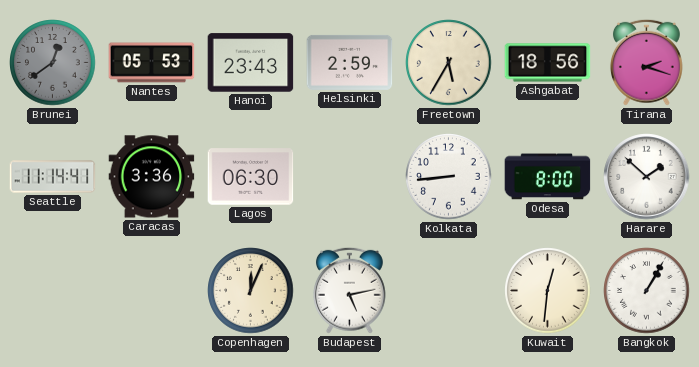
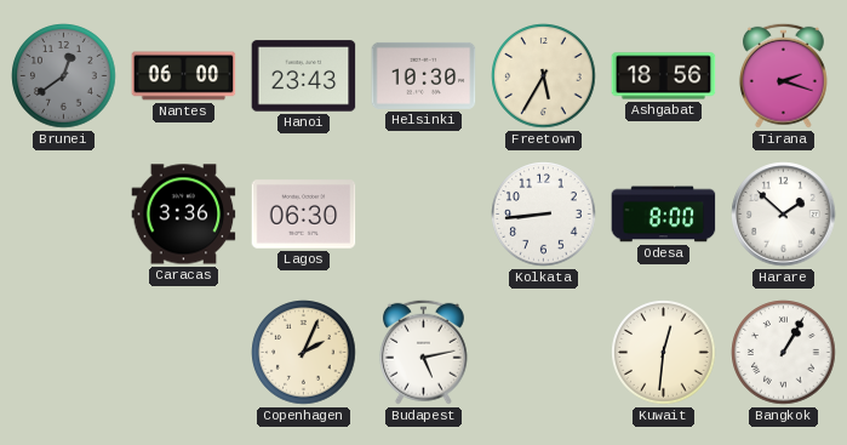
Nantes: 05:53 -> 06:00
Helsinki: 2:59 -> 10:30
Seattle: 11:14 -> none
Copenhagen: 12:04 -> 2:04
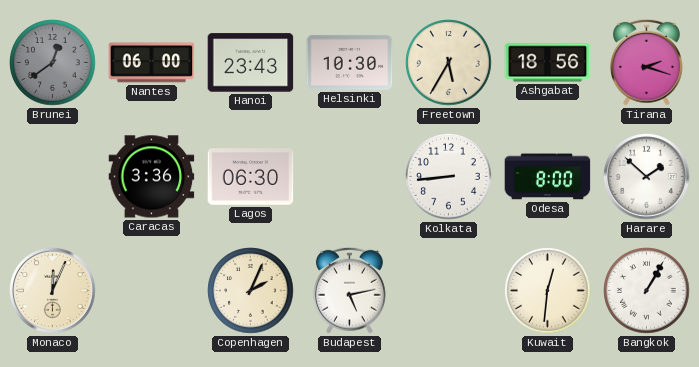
Monaco: none -> 12:04
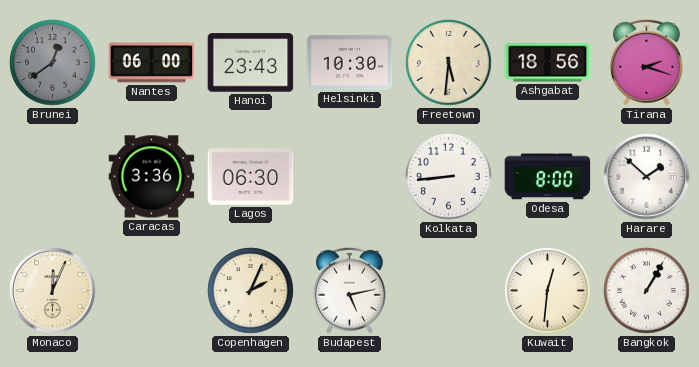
Freetown: 5:35 -> 5:31
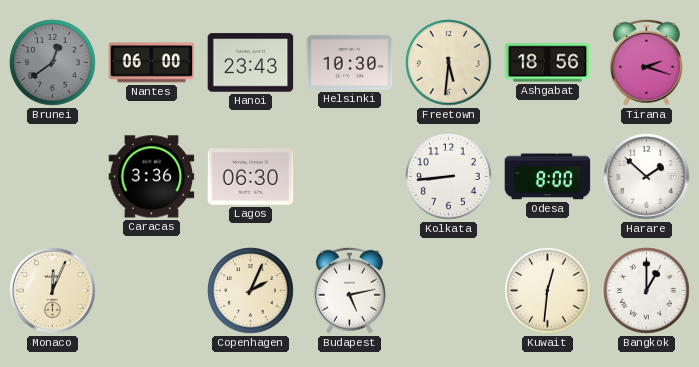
Bangkok: 1:05 -> 1:00
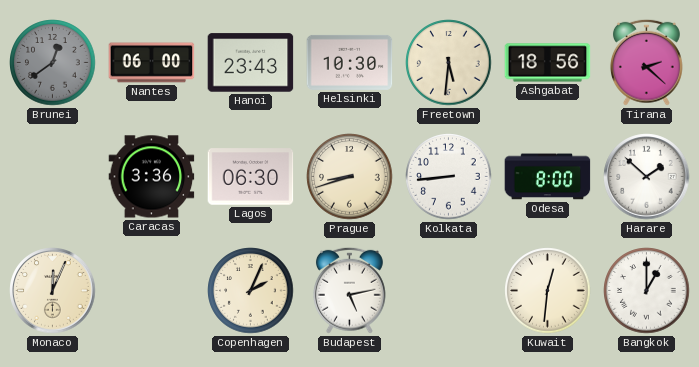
Tirana: 2:18 -> 2:22
Prague: none -> 8:42
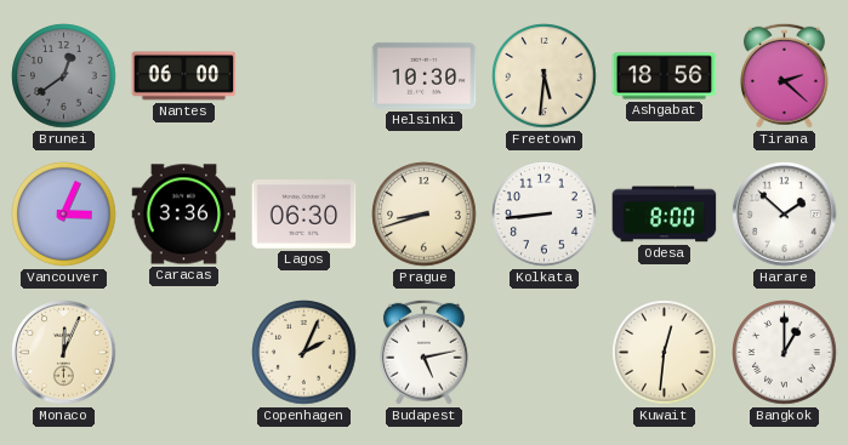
Hanoi: 23:43 -> none
Vancouver: none -> 3:04
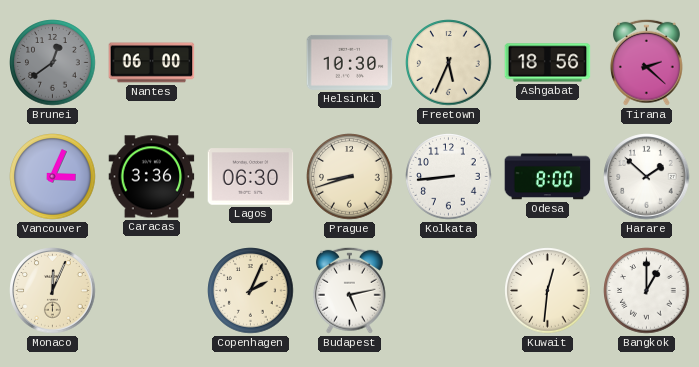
Freetown: 5:31 -> 5:34
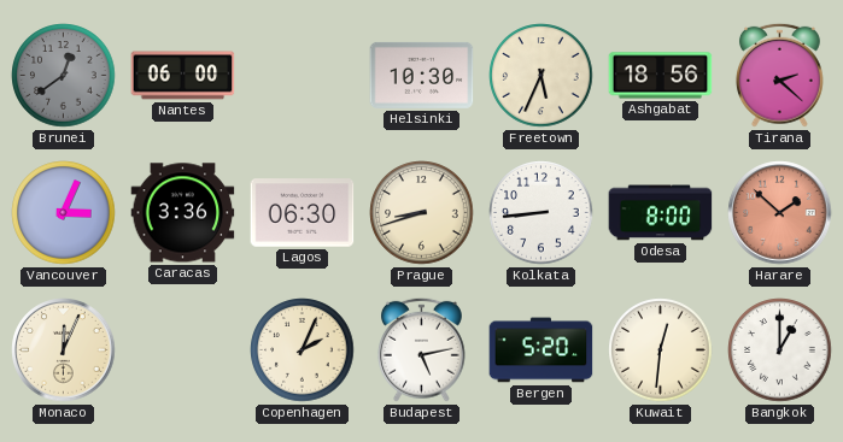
Harare dial: white -> salmon
Bergen: none -> 5:20
